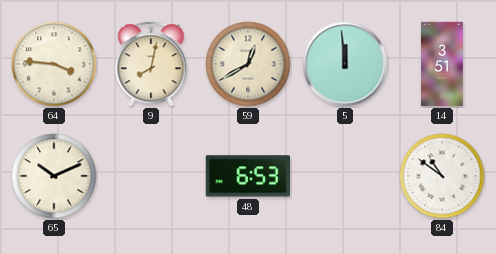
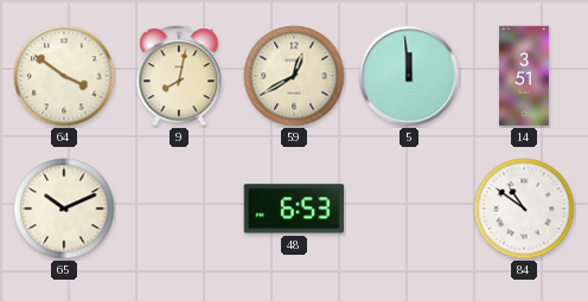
64: 3:46 -> 3:51
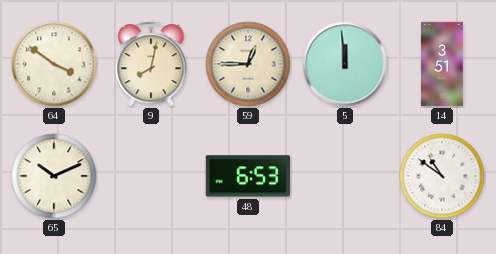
59: 12:40 -> 12:45
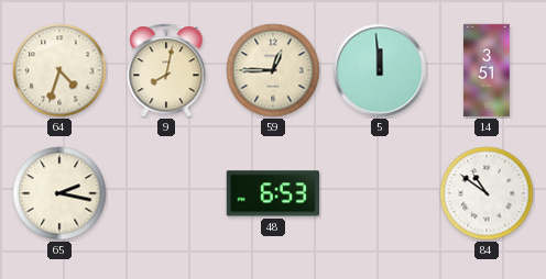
64: 3:51 -> 4:33
65: 10:11 -> 2:17
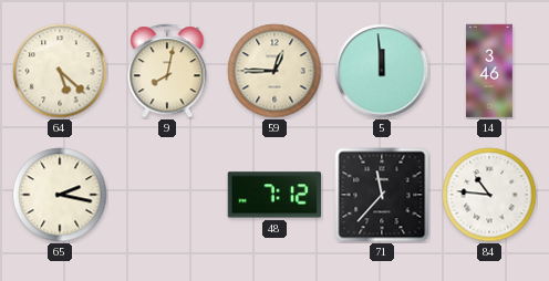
64: 4:33 -> 5:22
14: 3:51 -> 3:46
48: 6:53 -> 7:12
71: none -> 11:37
84: 10:51 -> 10:46
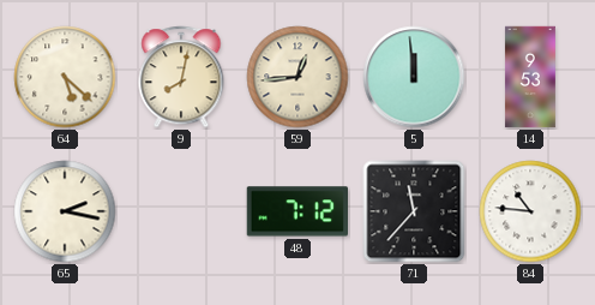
59: 12:45 -> 12:44
14: 3:46 -> 9:53
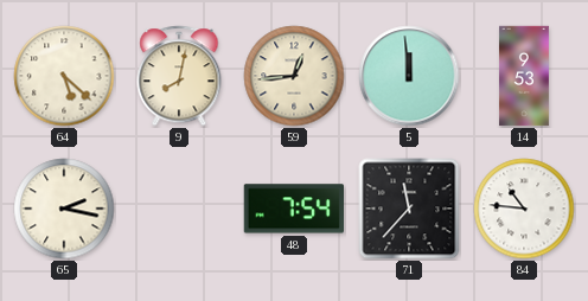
48: 7:12 -> 7:54
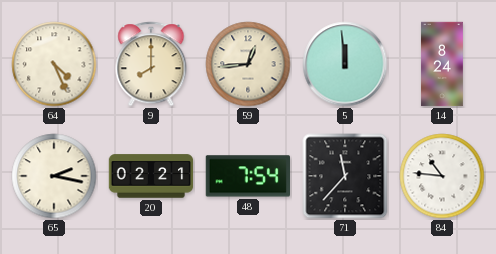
64: 5:22 -> 4:26
9: 8:02 -> 8:00
14: 9:53 -> 8:24
20: none -> 02:21
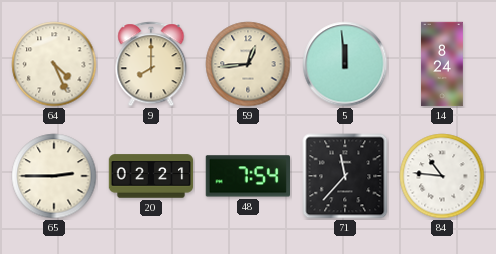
65: 2:17 -> 2:45
